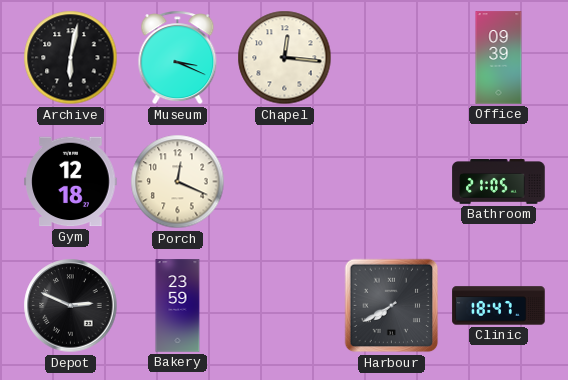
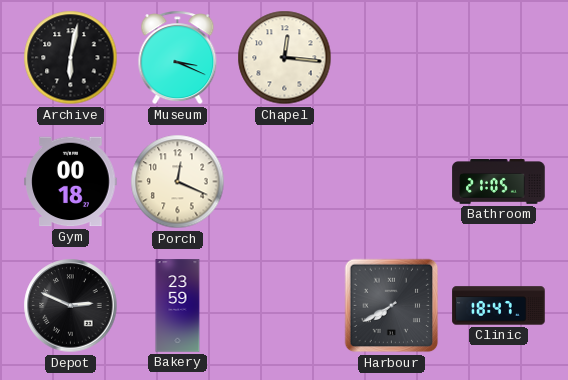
Office: 09:39 -> none
Gym: 12:18 -> 00:18
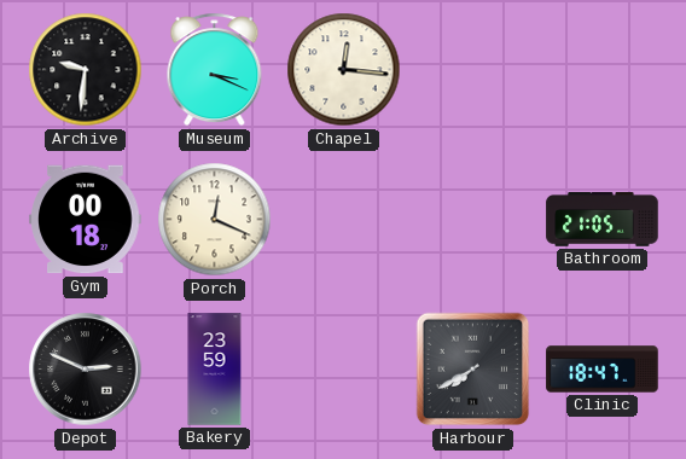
Archive: 6:02 -> 9:31
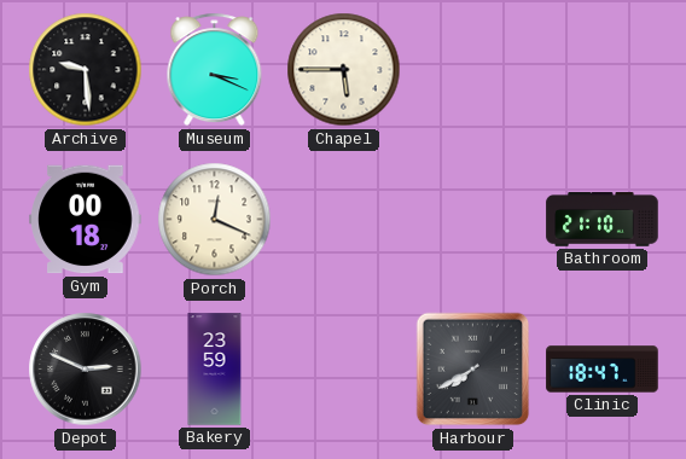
Archive: 9:31 -> 9:29
Chapel: 12:16 -> 5:45
Bathroom: 21:05 -> 21:10
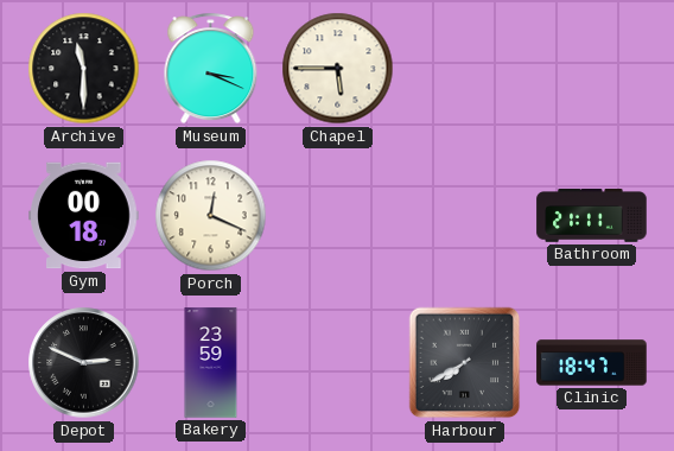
Archive: 9:29 -> 11:30
Bathroom: 21:10 -> 21:11
